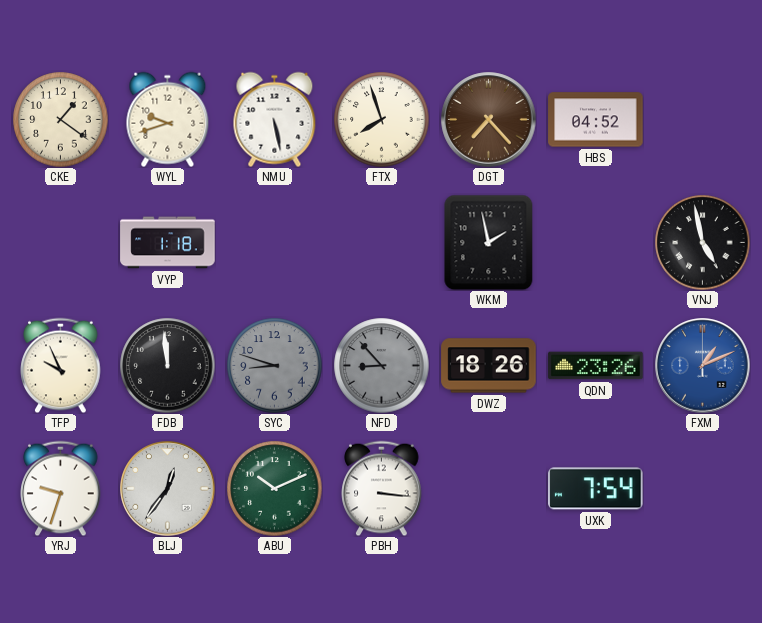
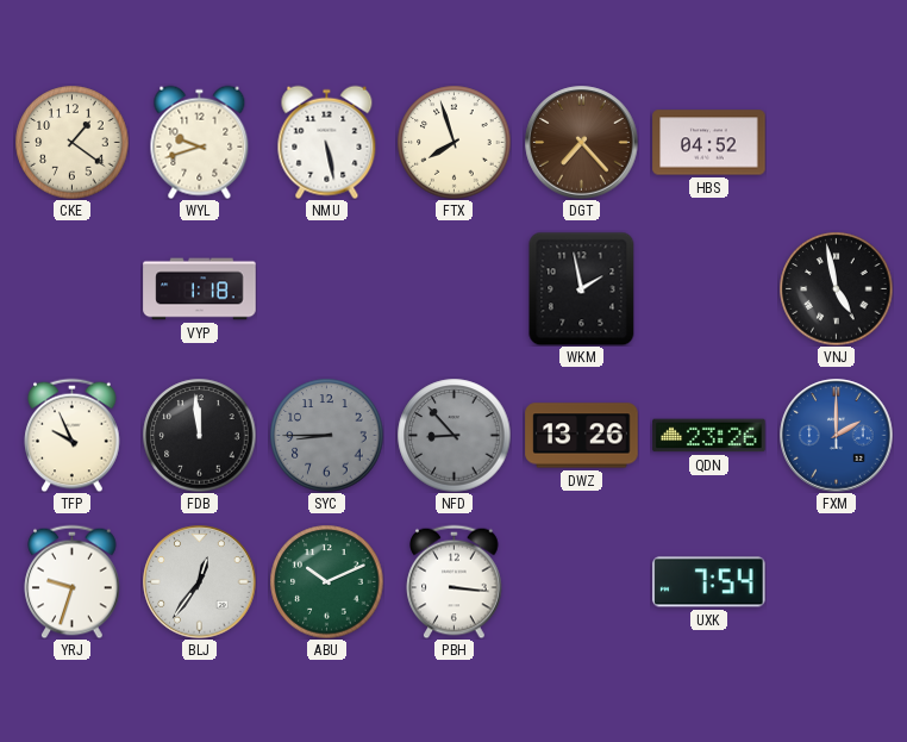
SYC: 8:48 -> 8:45
DWZ: 18:26 -> 13:26
FXM: 1:11 -> 2:00
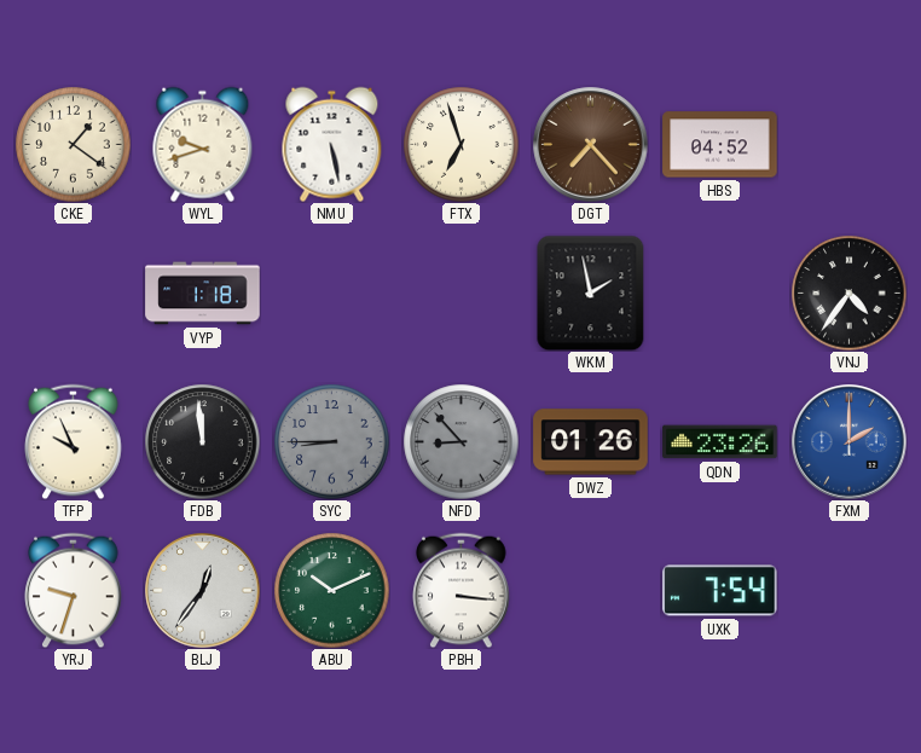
FTX: 7:57 -> 6:57
VNJ: 4:58 -> 4:36
DWZ: 13:26 -> 01:26
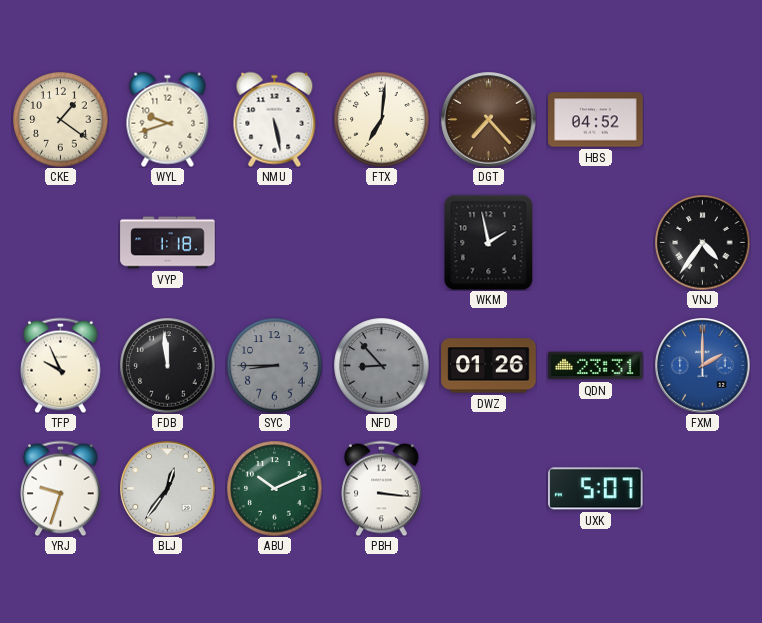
FTX: 6:57 -> 7:01
QDN: 23:26 -> 23:31
UXK: 7:54 -> 5:07
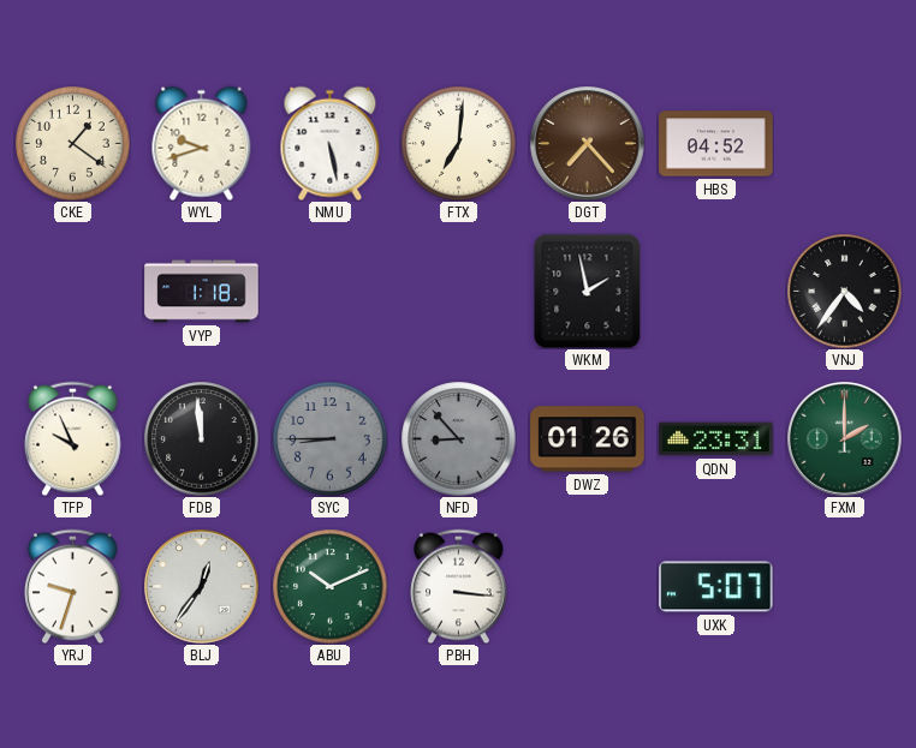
FXM dial: blue -> green
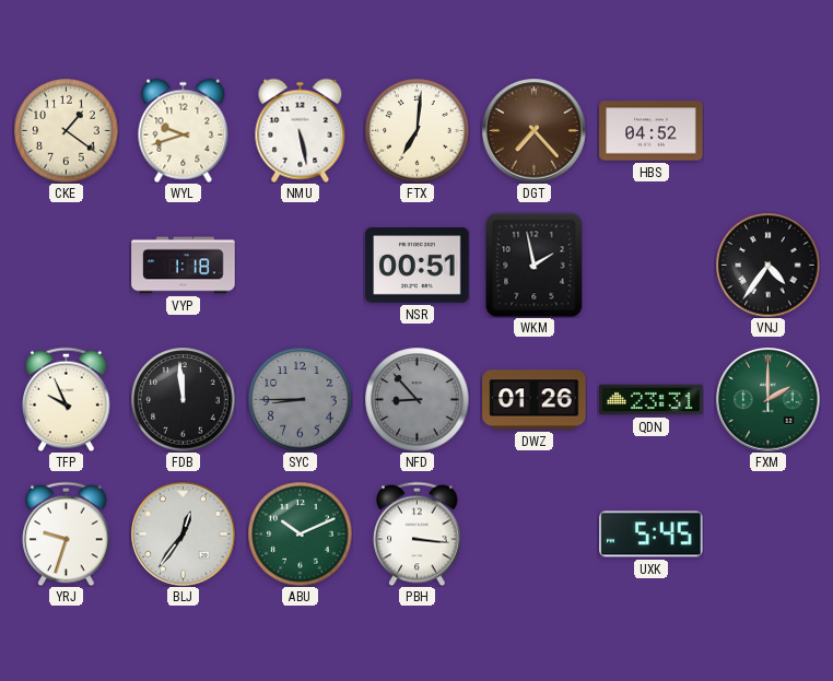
NSR: none -> 00:51
UXK: 5:07 -> 5:45
